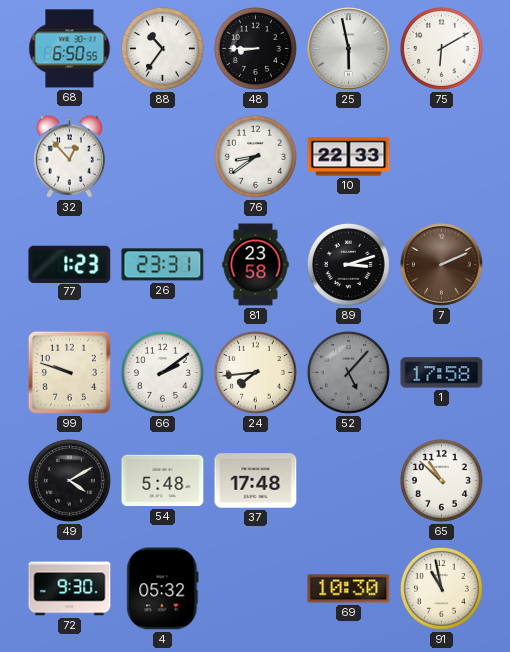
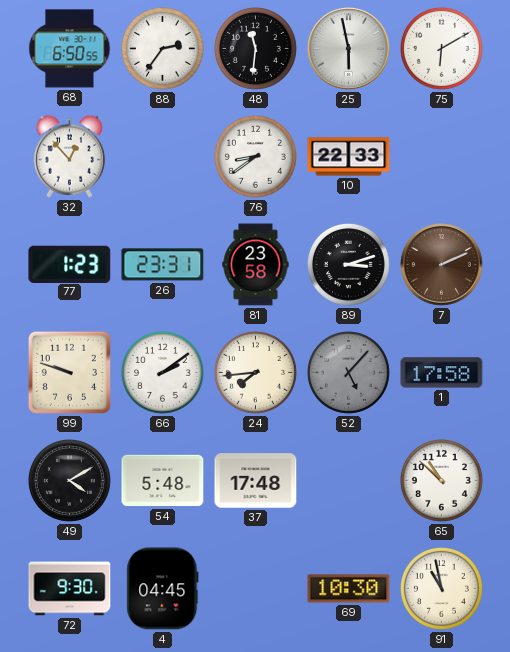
88: 10:36 -> 2:36
48: 8:45 -> 11:31
4: 05:32 -> 04:45
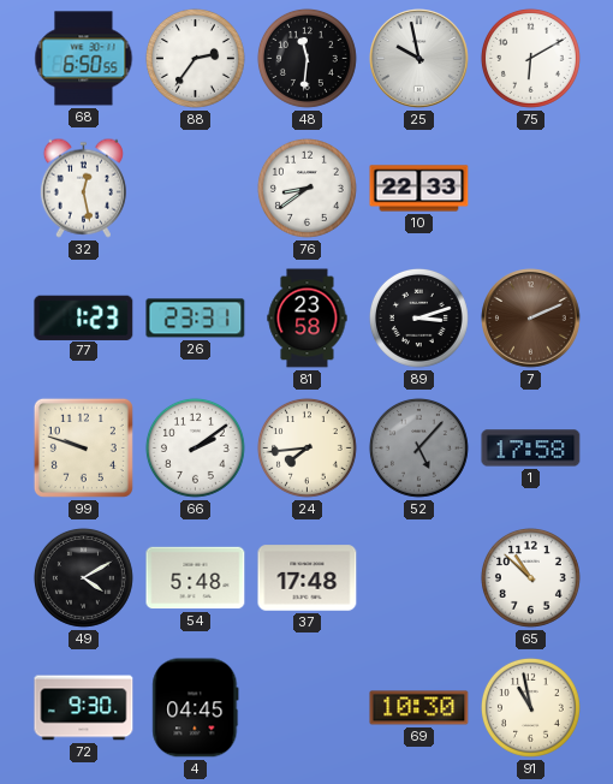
25: 5:58 -> 9:58
32: 12:53 -> 12:28
